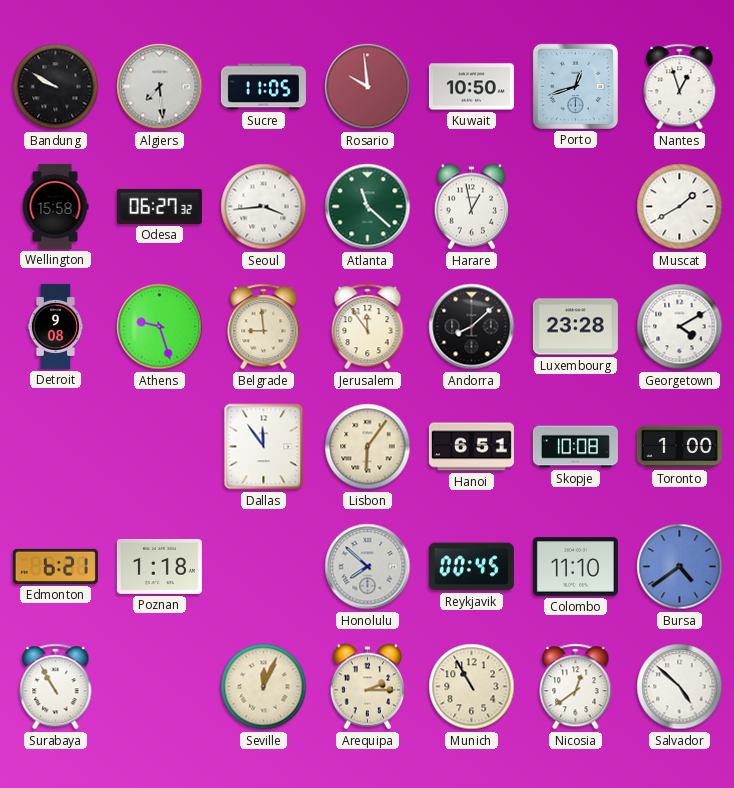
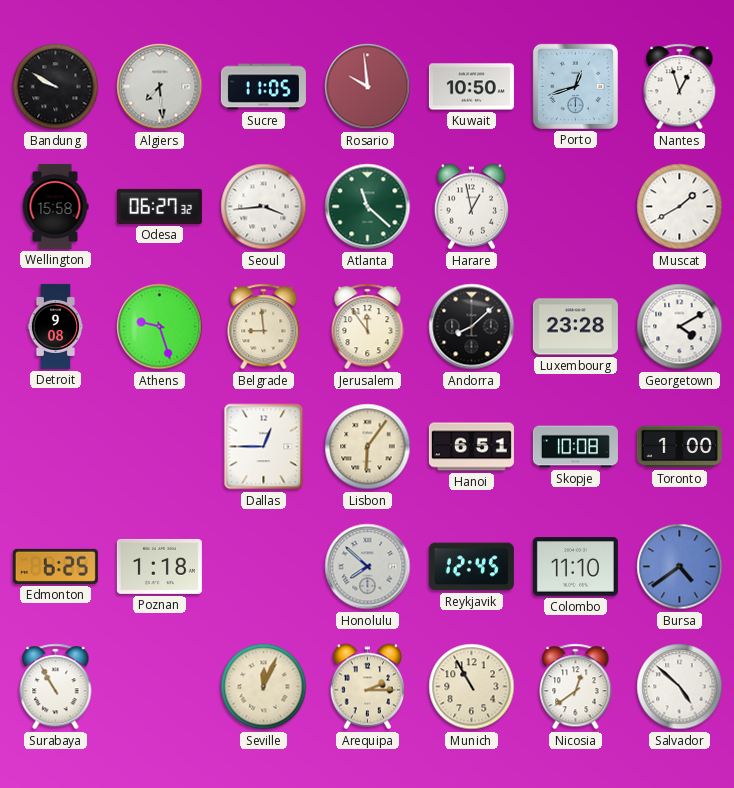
Dallas: 11:54 -> 12:45
Edmonton: 6:21 -> 6:25
Reykjavik: 00:45 -> 12:45
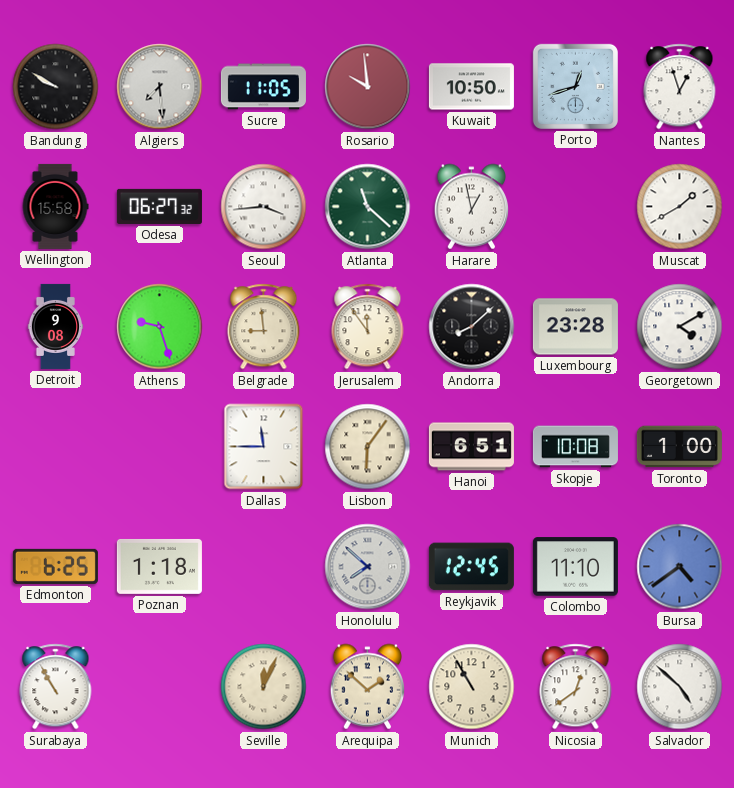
Dallas: 12:45 -> 11:45
Arequipa: 2:15 -> 1:52
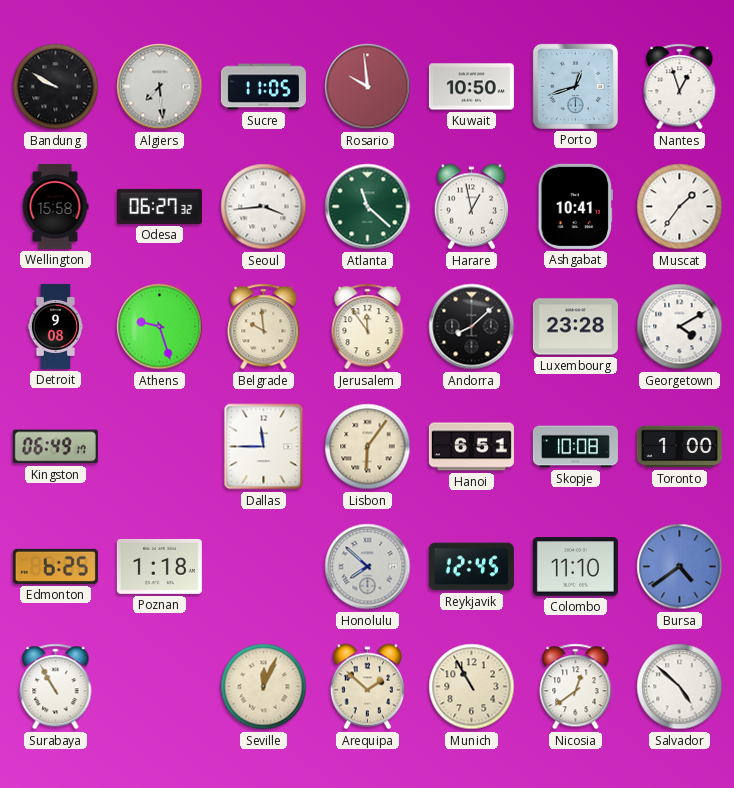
Ashgabat: none -> 10:41
Muscat: 1:40 -> 1:36
Belgrade: 8:59 -> 9:59
Kingston: none -> 06:49
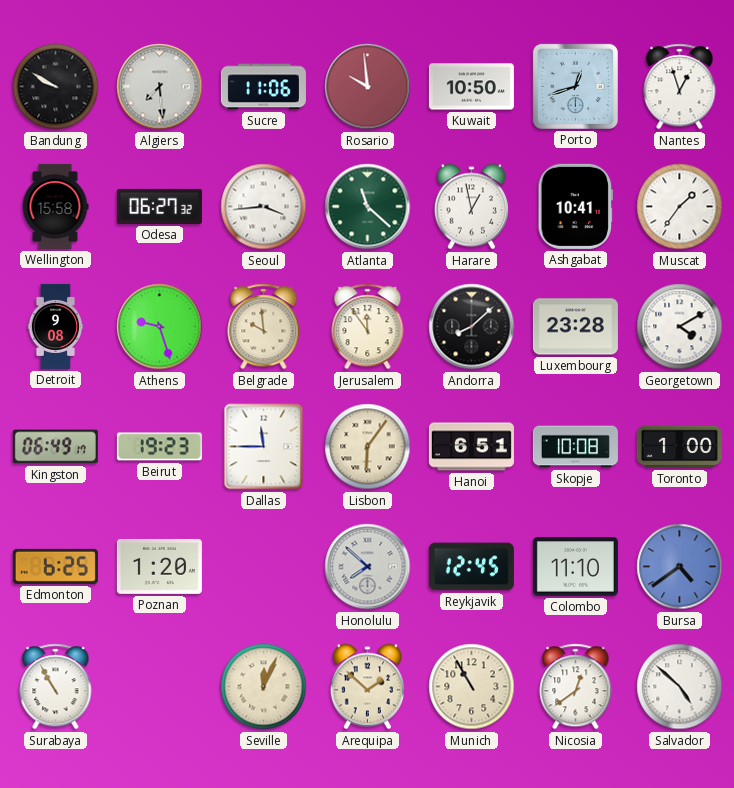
Sucre: 11:05 -> 11:06
Beirut: none -> 19:23
Poznan: 1:18 -> 1:20
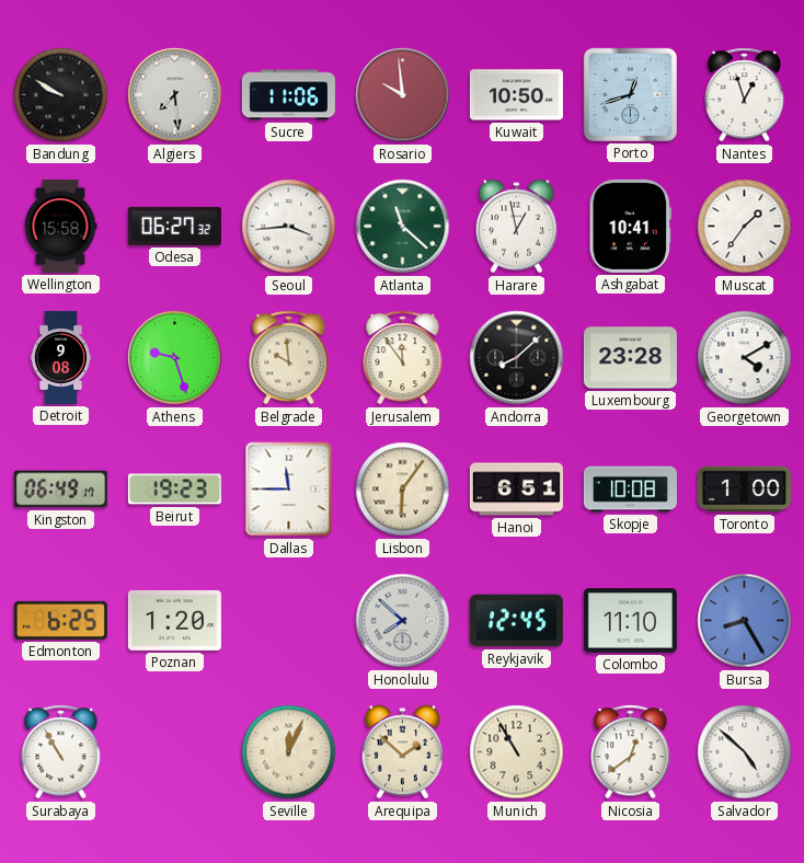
Bursa: 4:39 -> 8:25
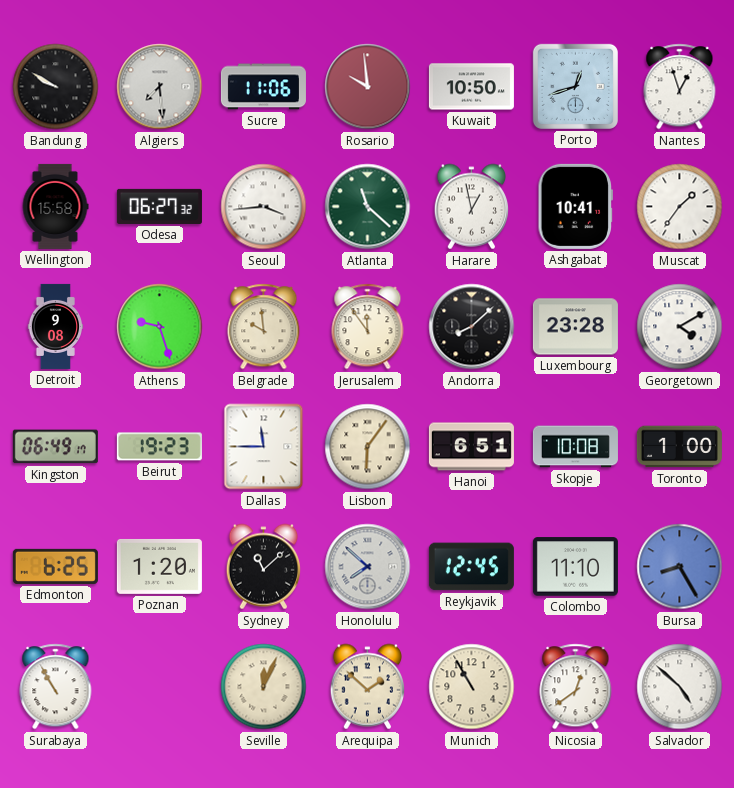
Sydney: none -> 11:08
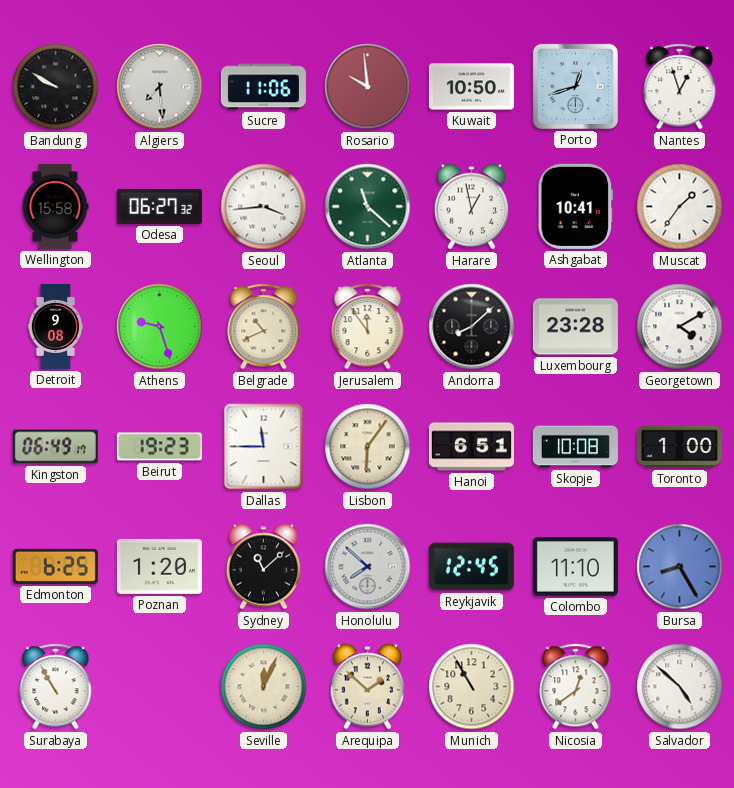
Belgrade: 9:59 -> 10:41
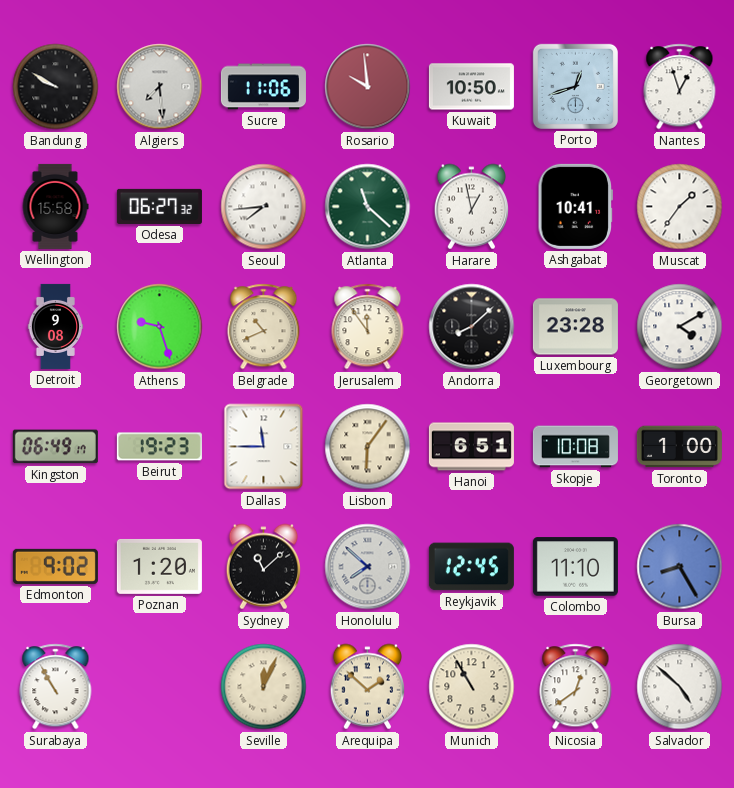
Seoul: 3:44 -> 7:44
Edmonton: 6:25 -> 9:02
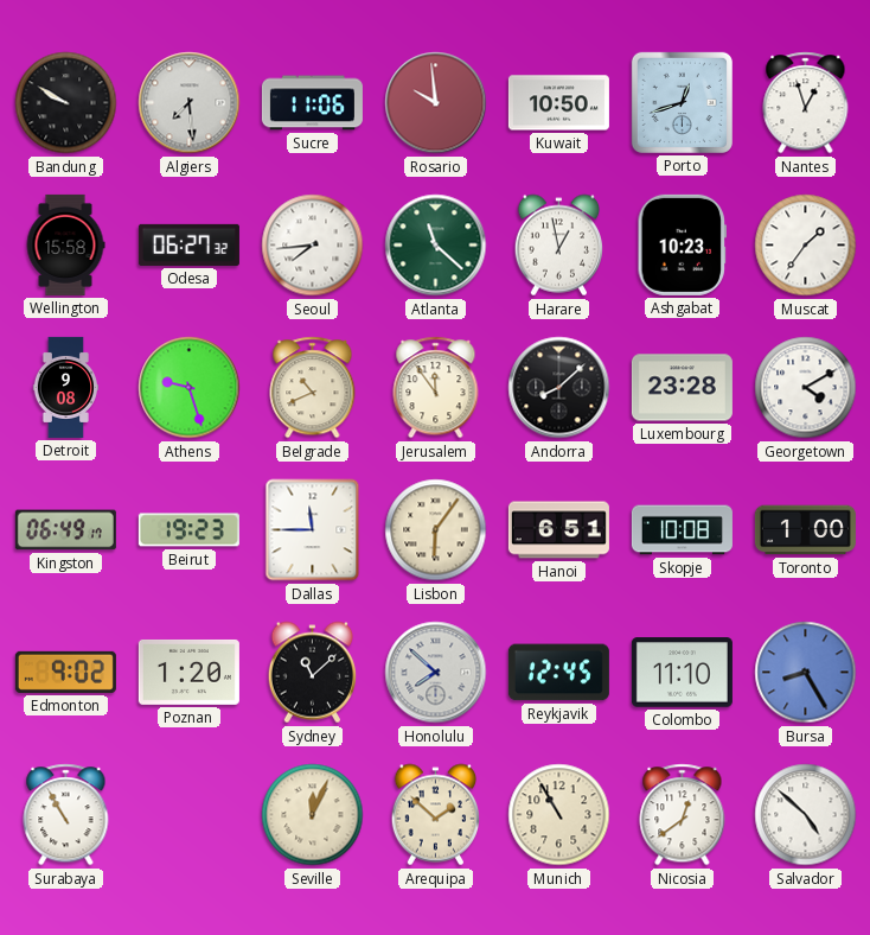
Ashgabat: 10:41 -> 10:23
